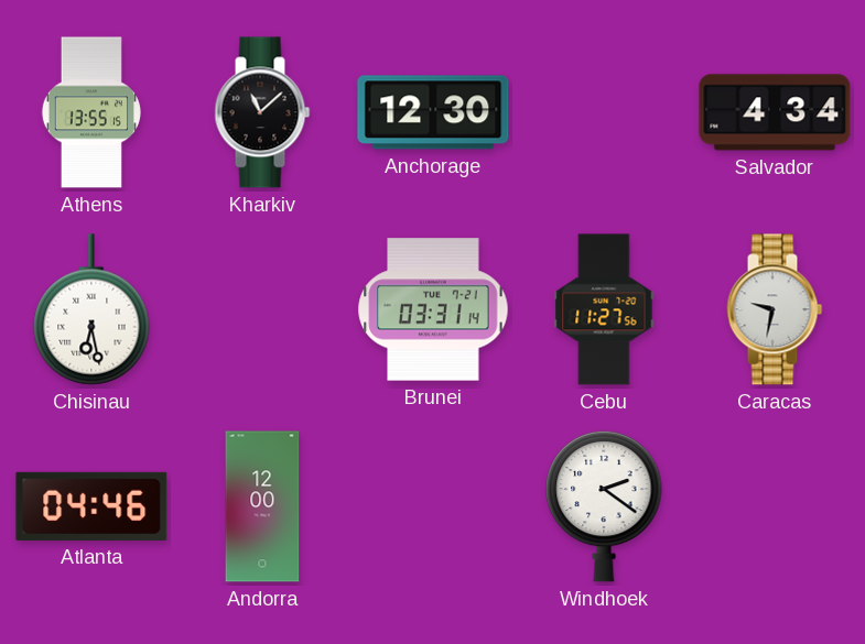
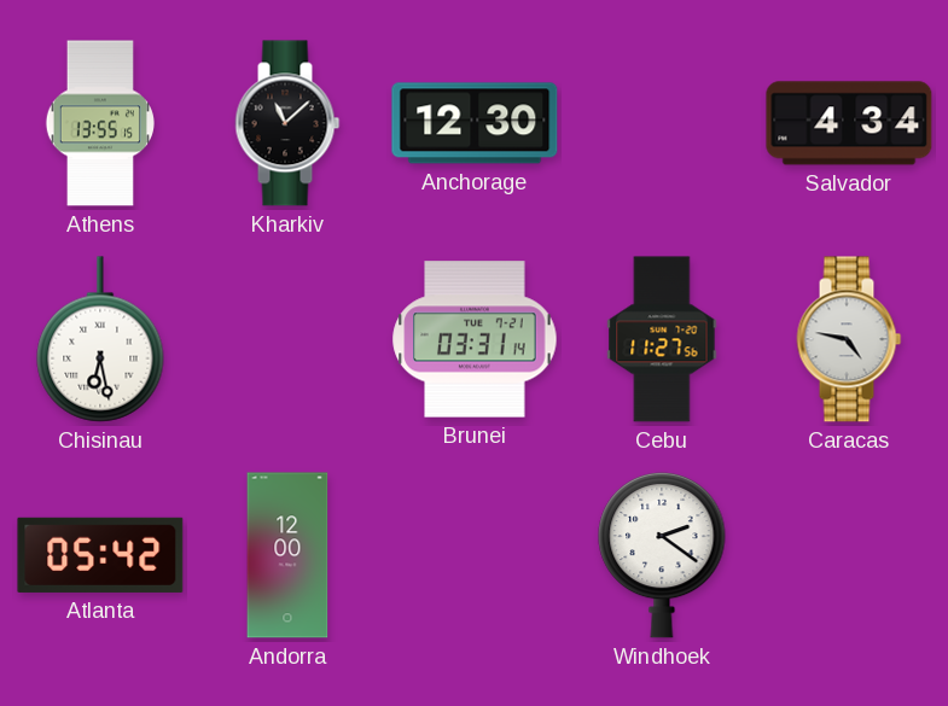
Caracas: 9:32 -> 4:47
Atlanta: 04:46 -> 05:42
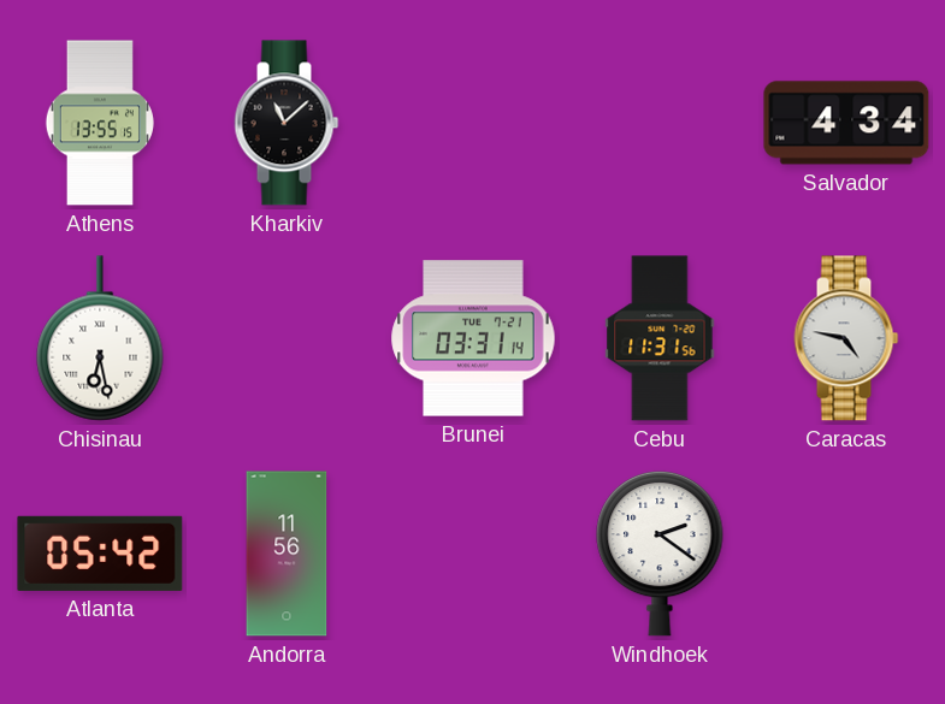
Anchorage: 12:30 -> none
Cebu: 11:27 -> 11:31
Andorra: 12:00 -> 11:56
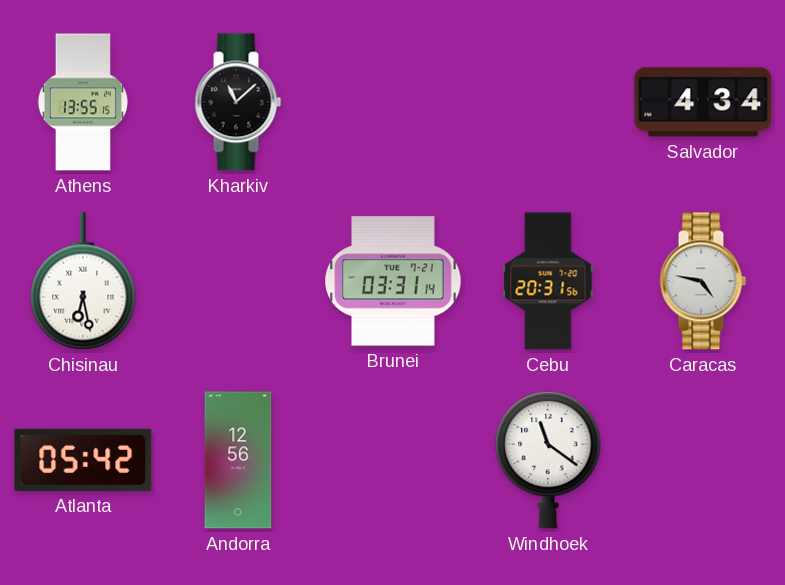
Cebu: 11:31 -> 20:31
Andorra: 11:56 -> 12:56
Windhoek: 2:21 -> 11:21
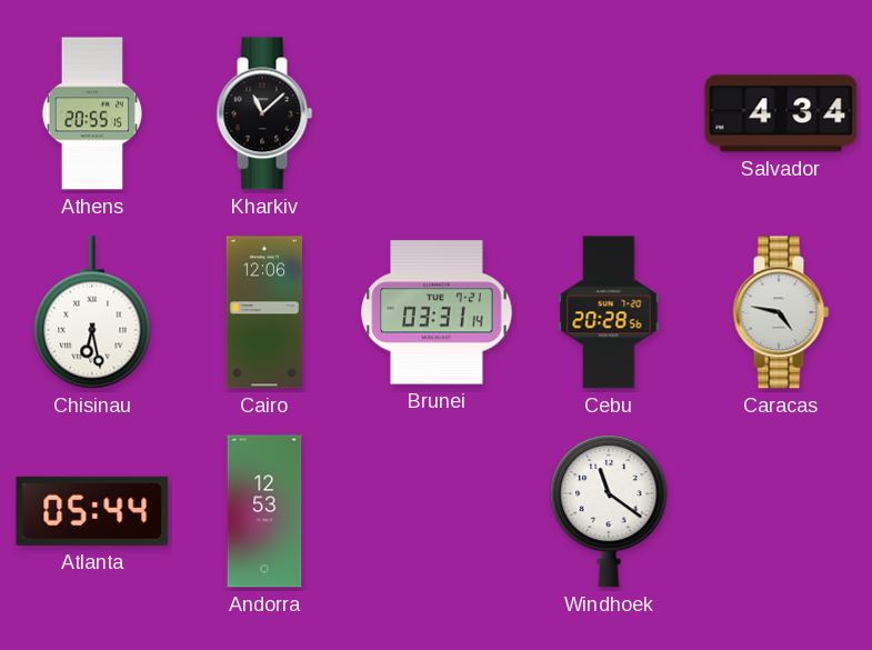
Athens: 13:55 -> 20:55
Cairo: none -> 12:06
Cebu: 20:31 -> 20:28
Atlanta: 05:42 -> 05:44
Andorra: 12:56 -> 12:53
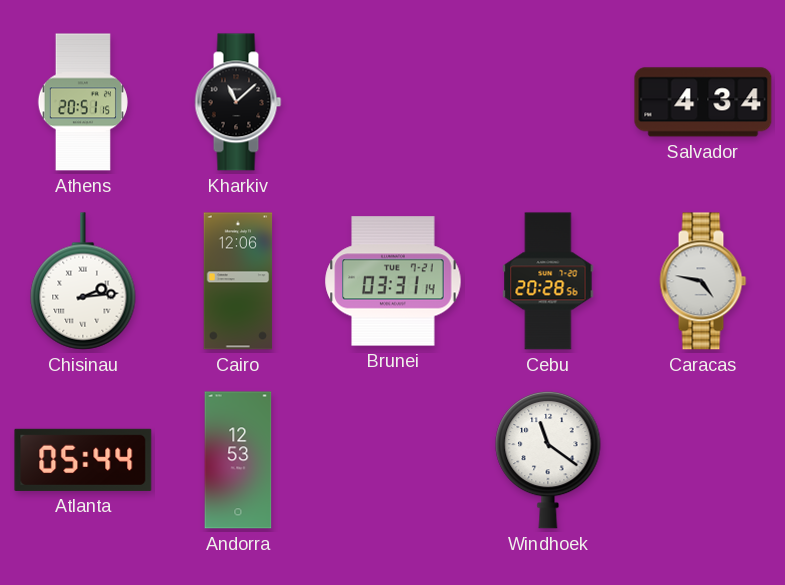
Athens: 20:55 -> 20:51
Chisinau: 6:28 -> 2:14
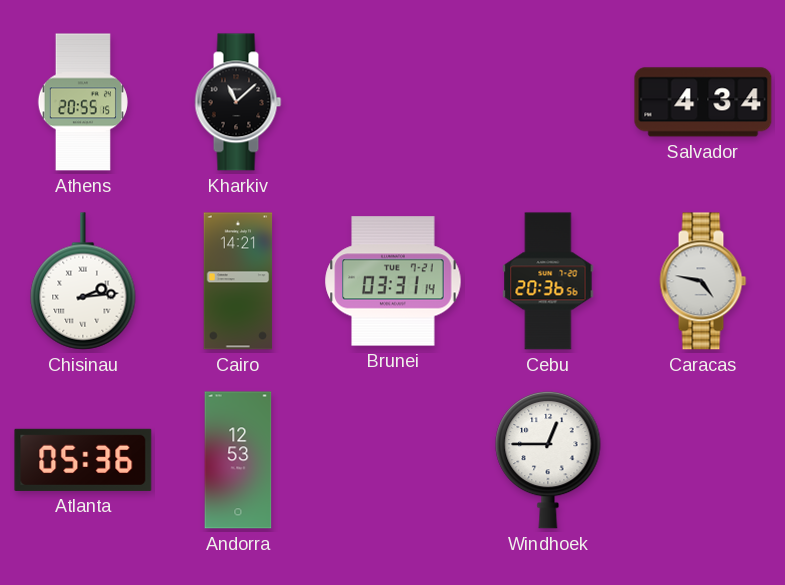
Athens: 20:51 -> 20:55
Cairo: 12:06 -> 14:21
Cebu: 20:28 -> 20:36
Atlanta: 05:44 -> 05:36
Windhoek: 11:21 -> 12:45
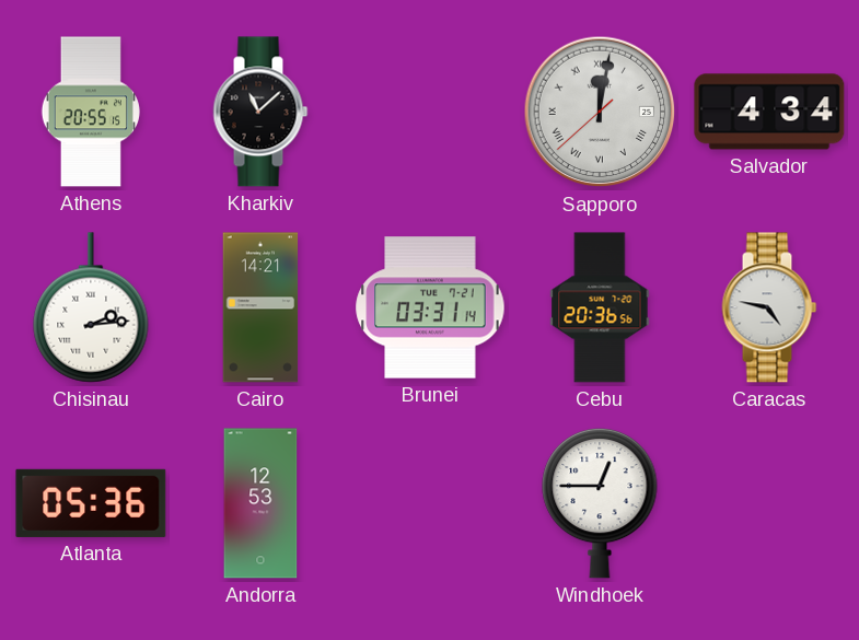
Sapporo: none -> 12:01
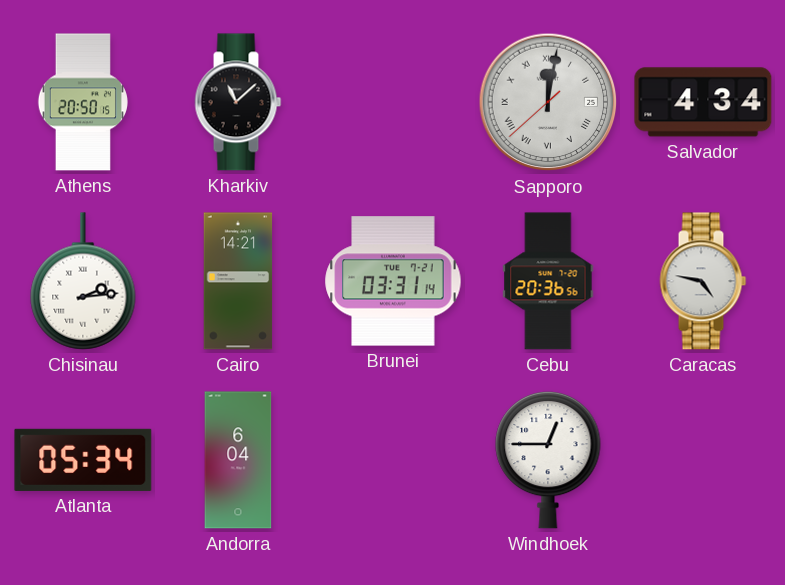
Athens: 20:55 -> 20:50
Atlanta: 05:36 -> 05:34
Andorra: 12:53 -> 6:04
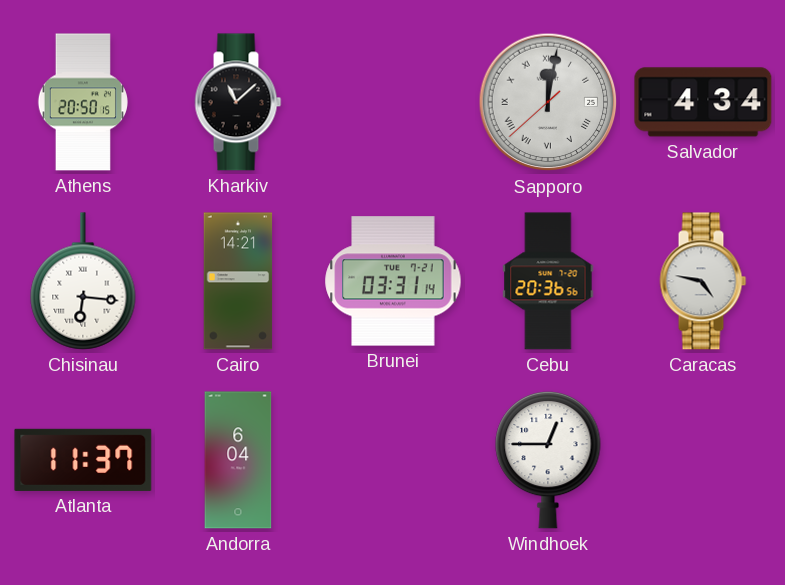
Chisinau: 2:14 -> 6:16
Atlanta: 05:34 -> 11:37
